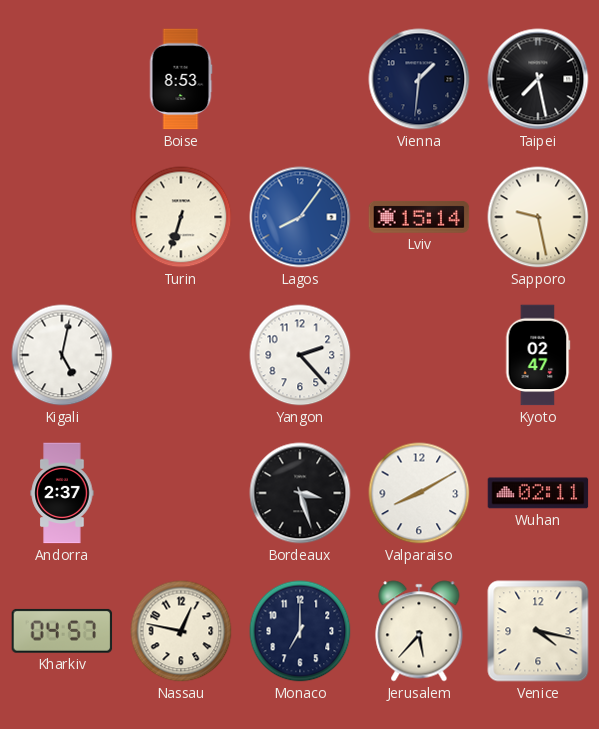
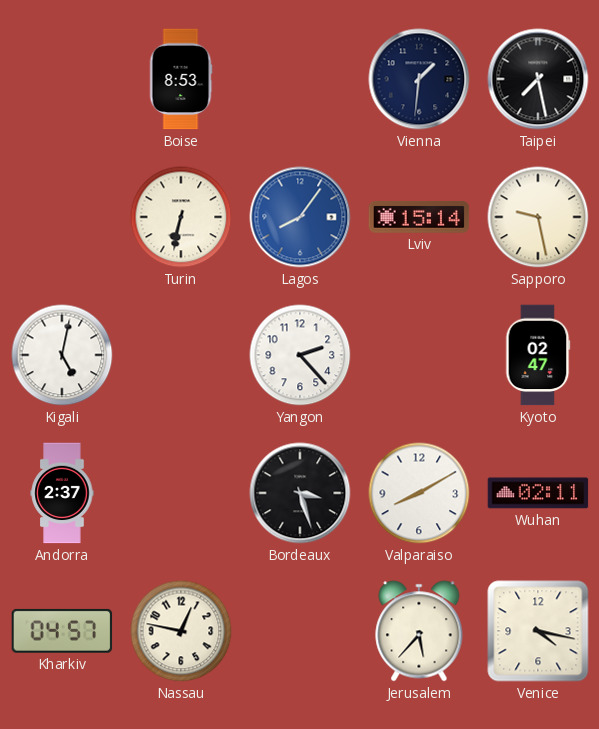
Turin: 6:33 -> 6:32
Monaco: 7:00 -> none
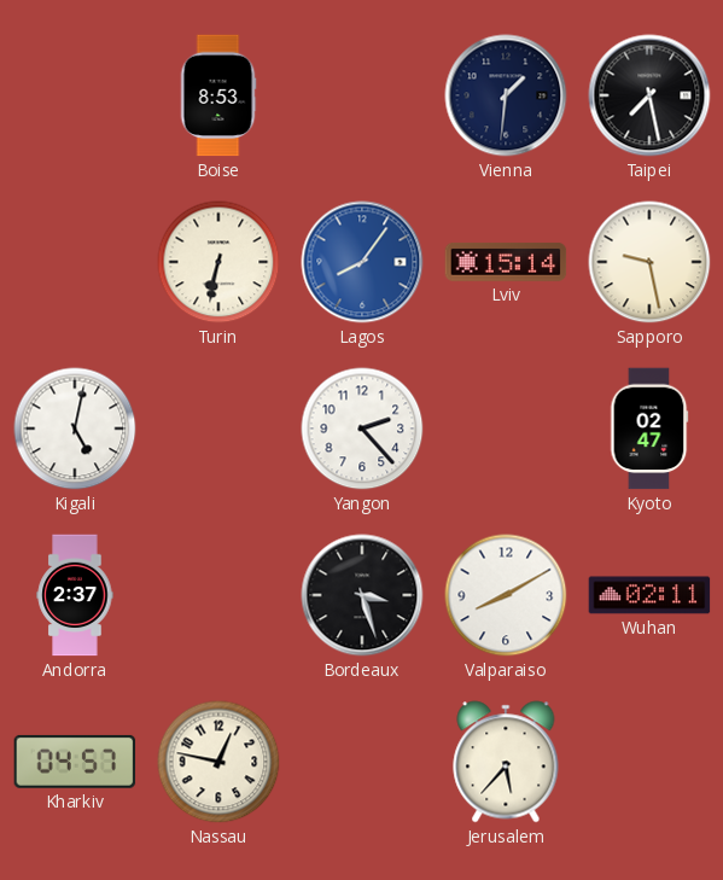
Venice: 4:17 -> none
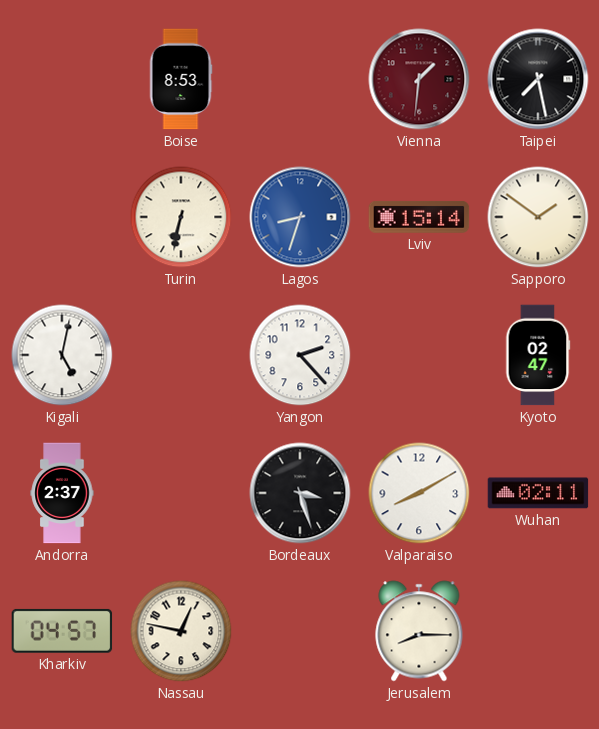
Vienna dial: navy -> burgundy
Lagos: 8:06 -> 8:33
Sapporo: 9:28 -> 1:51
Jerusalem: 5:37 -> 8:15
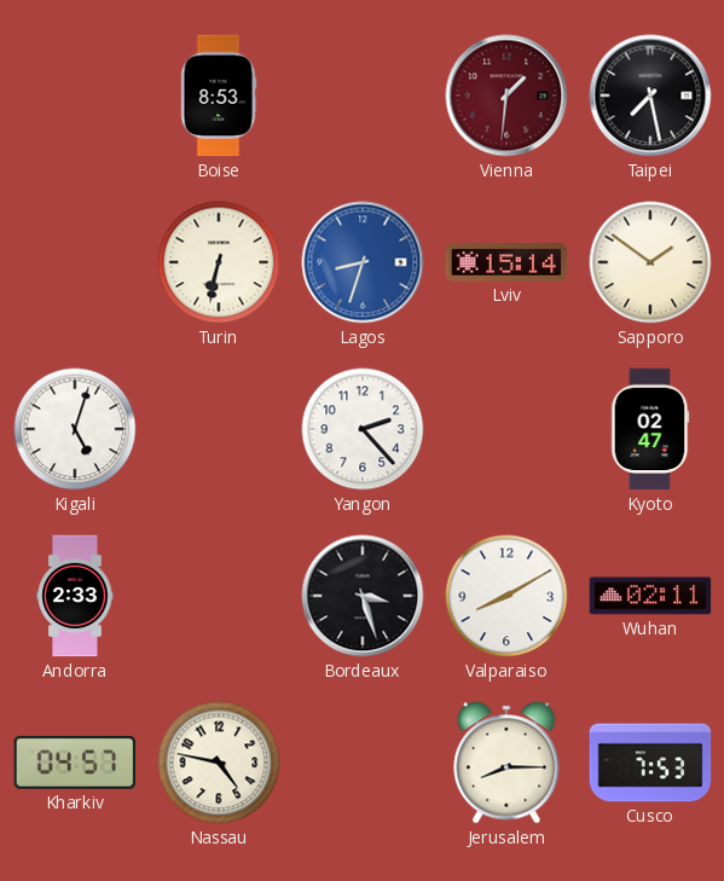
Kigali: 5:02 -> 5:03
Andorra: 2:37 -> 2:33
Nassau: 12:47 -> 4:47
Cusco: none -> 7:53
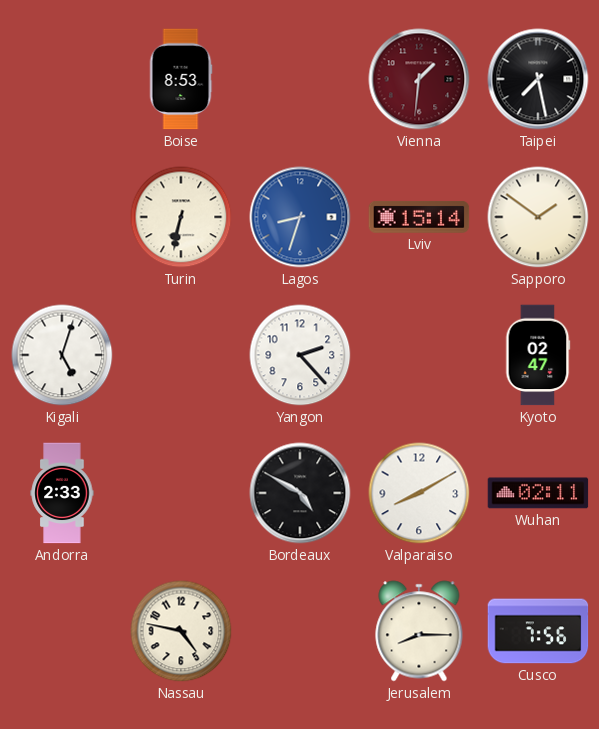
Bordeaux: 3:27 -> 4:50
Kharkiv: 04:57 -> none
Cusco: 7:53 -> 7:56
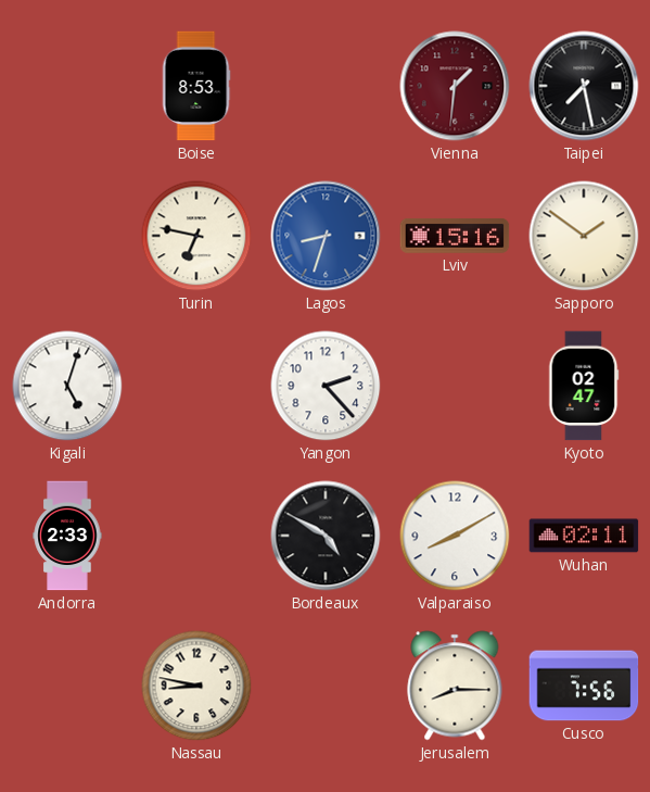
Turin: 6:32 -> 6:47
Lviv: 15:14 -> 15:16
Nassau: 4:47 -> 8:47
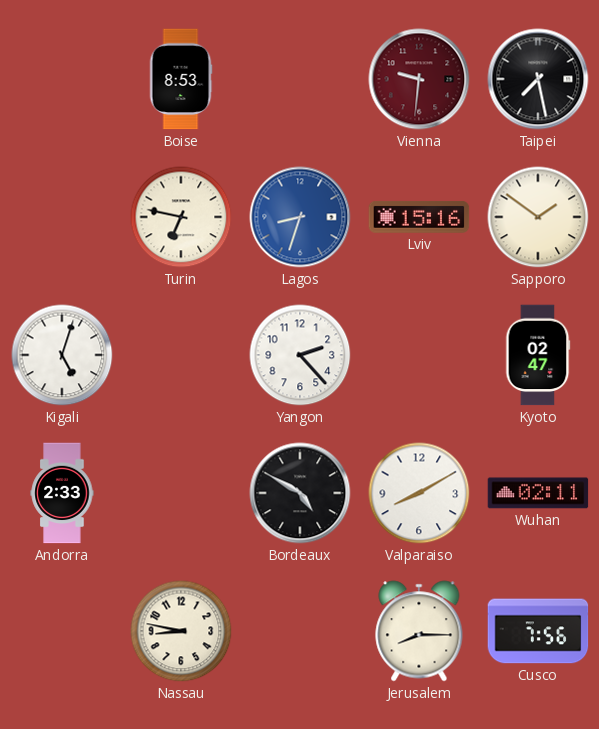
Vienna: 1:31 -> 9:31
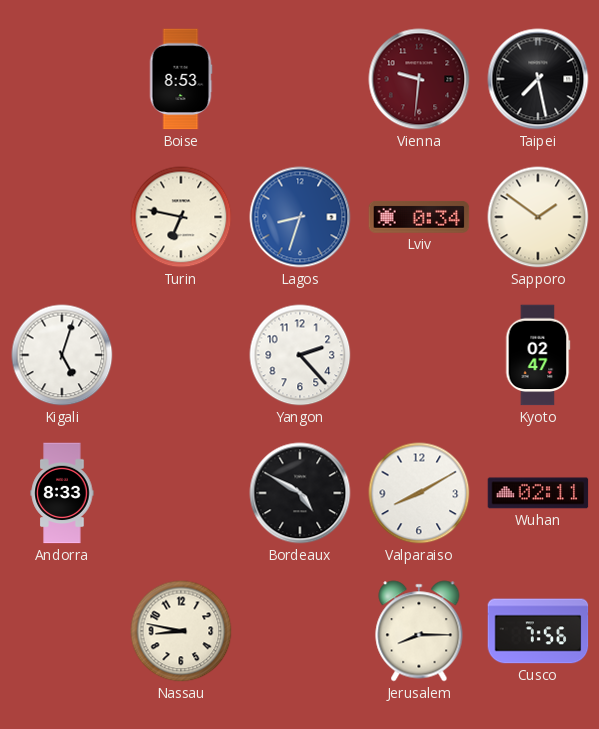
Lviv: 15:16 -> 0:34
Andorra: 2:33 -> 8:33
